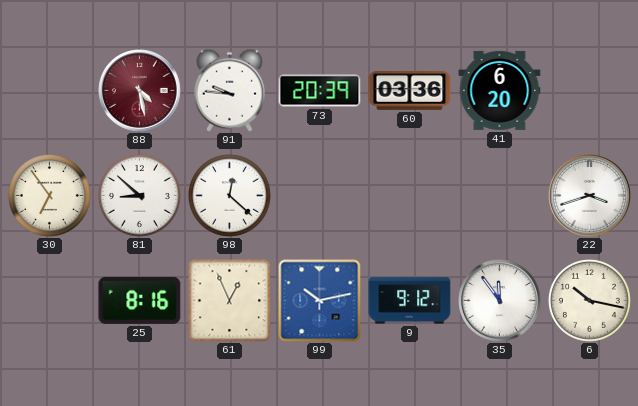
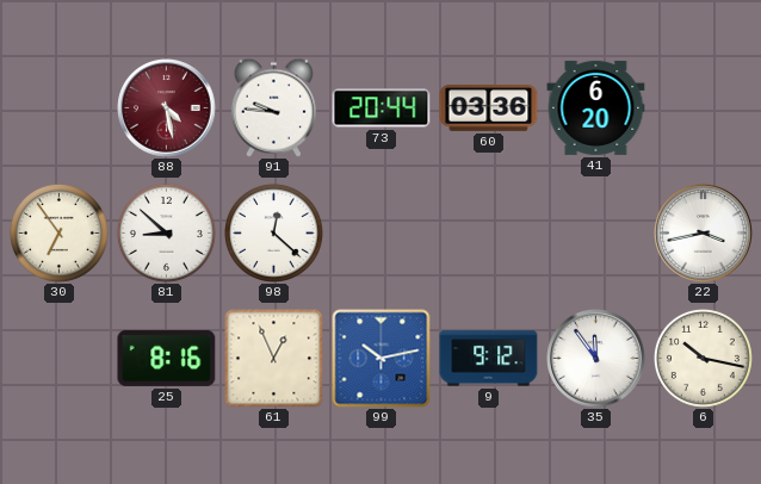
73: 20:39 -> 20:44
22: 3:42 -> 3:43
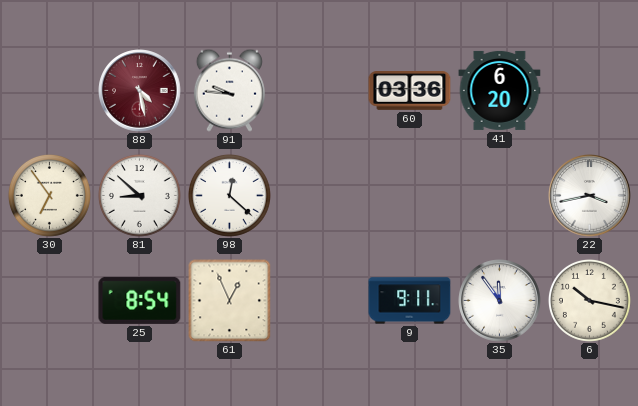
73: 20:44 -> none
25: 8:16 -> 8:54
99: 10:13 -> none
9: 9:12 -> 9:11
